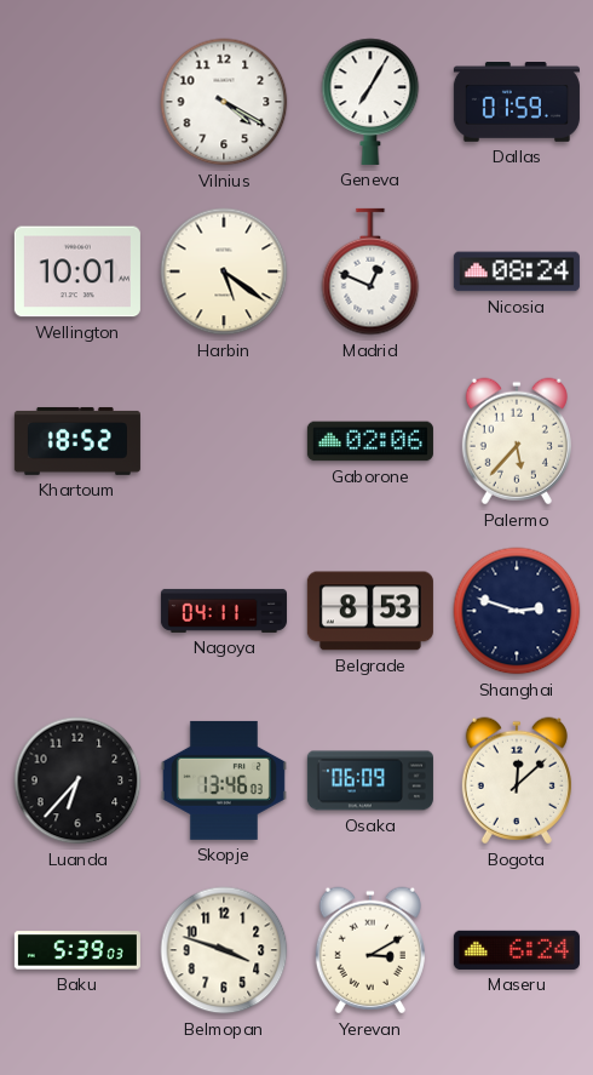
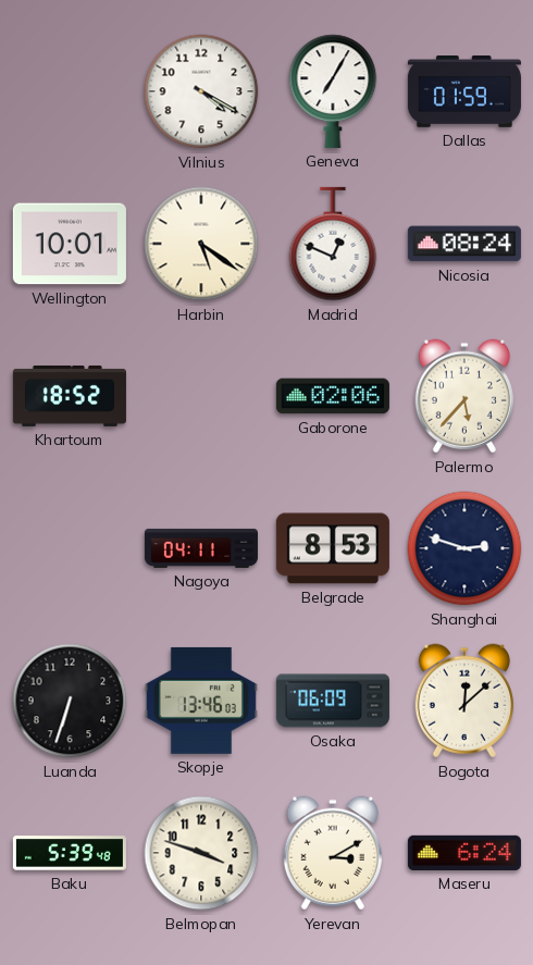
Luanda: 6:37 -> 6:33
Baku: 5:39:03 -> 5:39:48
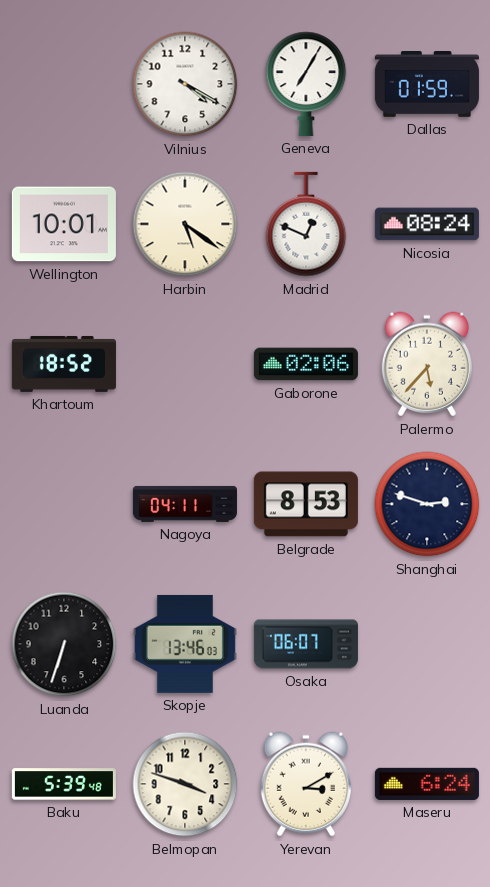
Osaka: 06:09 -> 06:07
Bogota: 12:08 -> none
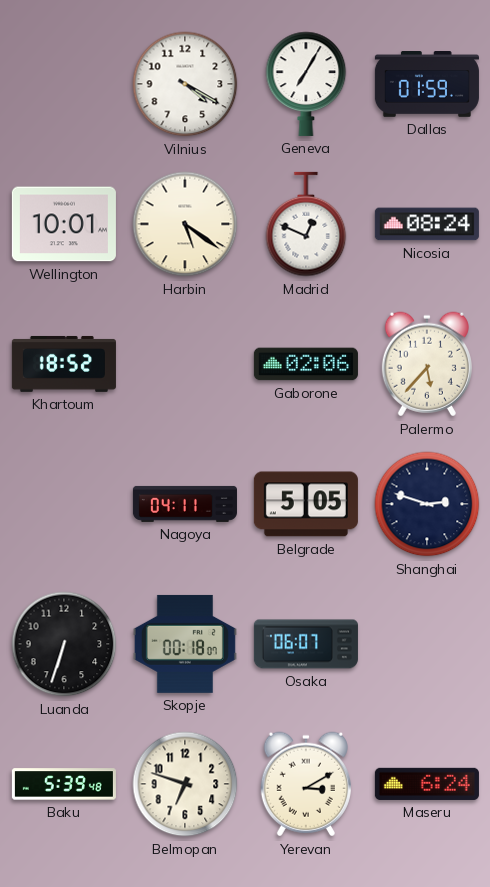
Belgrade: 8:53 -> 5:05
Skopje: 13:46 -> 00:18
Belmopan: 3:48 -> 6:48
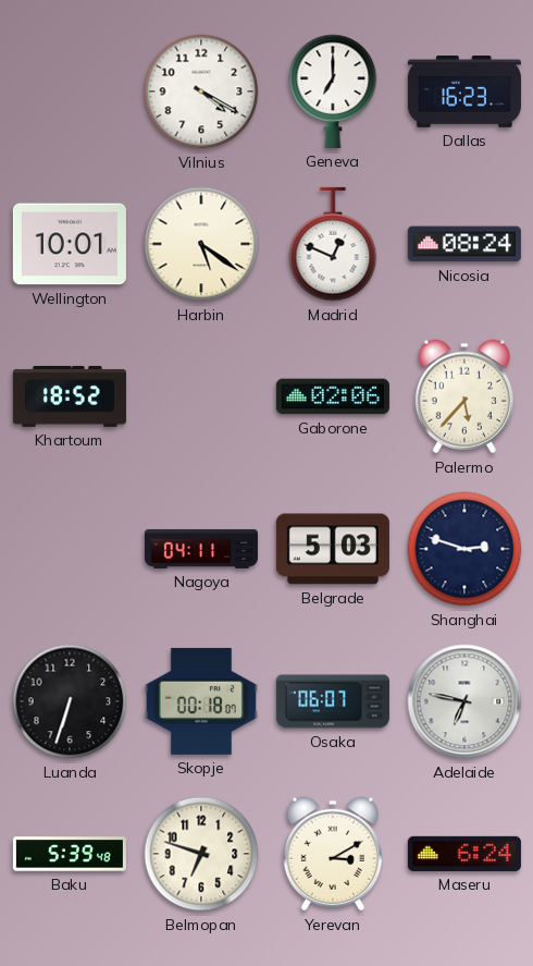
Geneva: 7:05 -> 7:00
Dallas: 01:59 -> 16:23
Belgrade: 5:05 -> 5:03
Adelaide: none -> 6:47
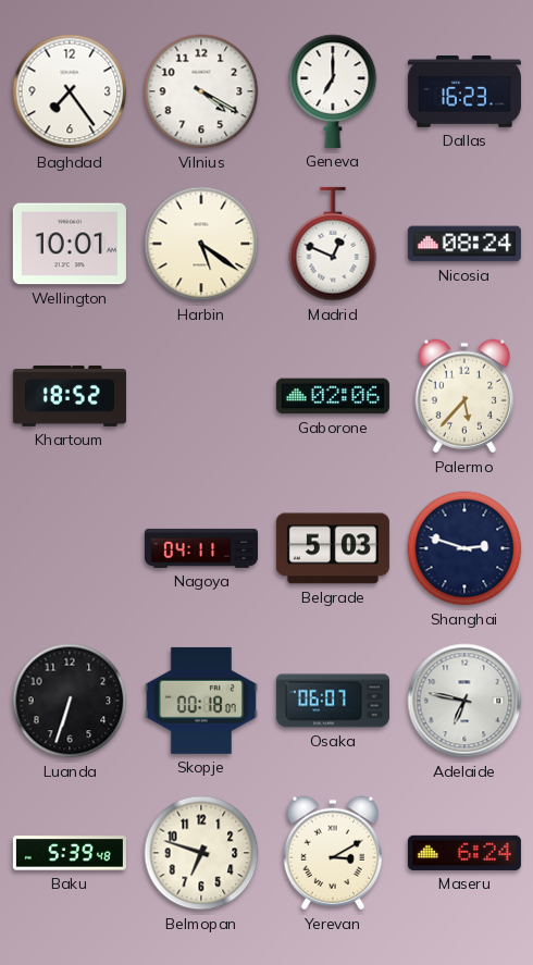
Baghdad: none -> 7:24
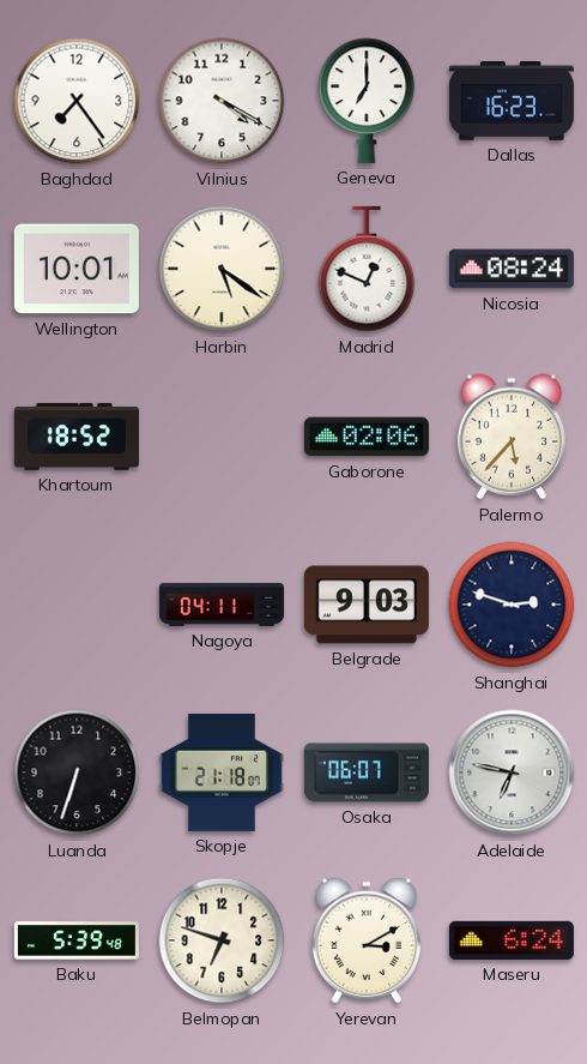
Belgrade: 5:03 -> 9:03
Skopje: 00:18 -> 21:18
